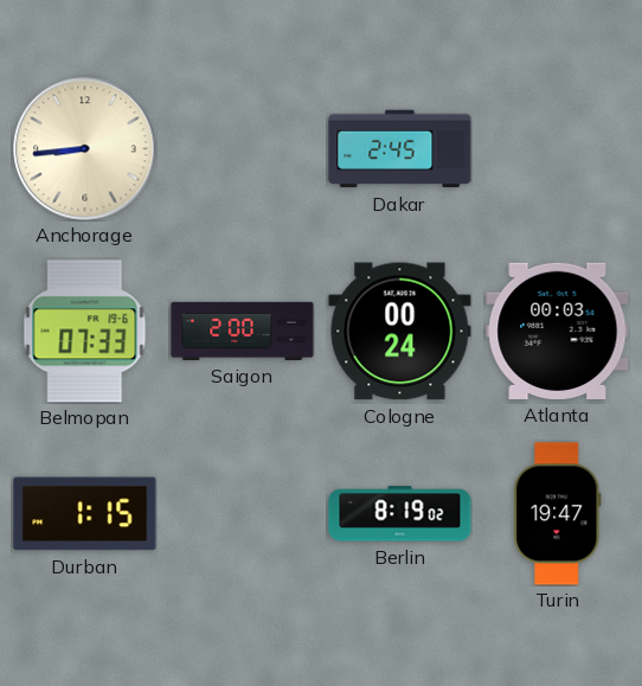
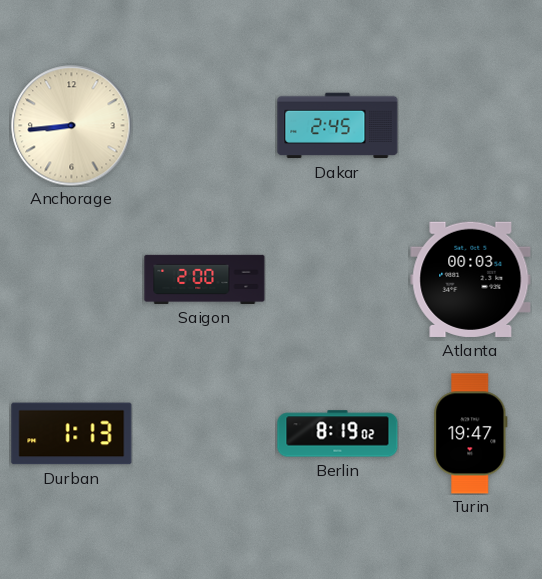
Belmopan: 07:33 -> none
Cologne: 00:24 -> none
Durban: 1:15 -> 1:13
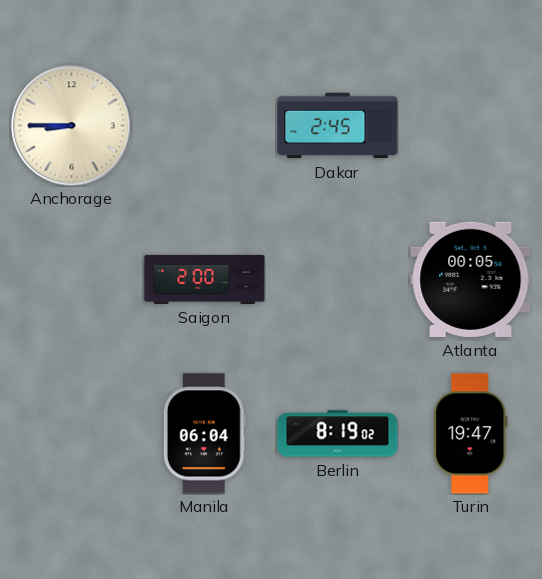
Anchorage: 8:44 -> 8:45
Atlanta: 00:03 -> 00:05
Durban: 1:13 -> none
Manila: none -> 06:04
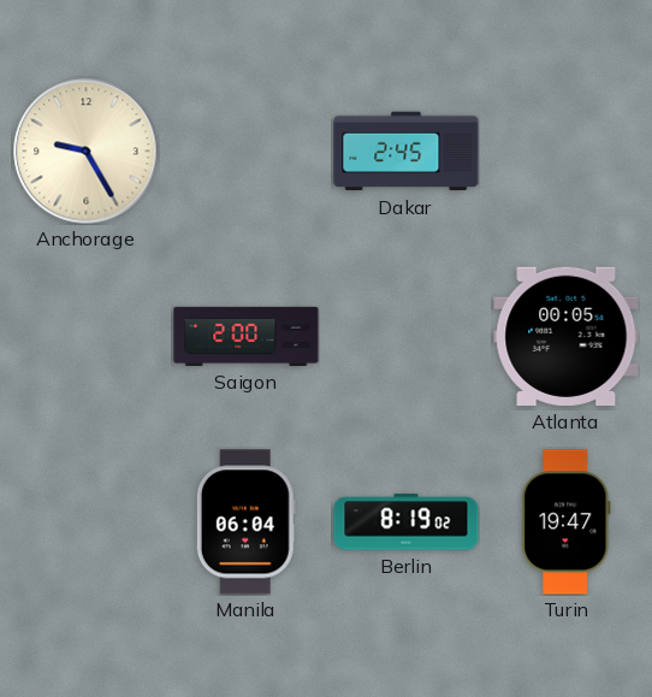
Anchorage: 8:45 -> 9:25
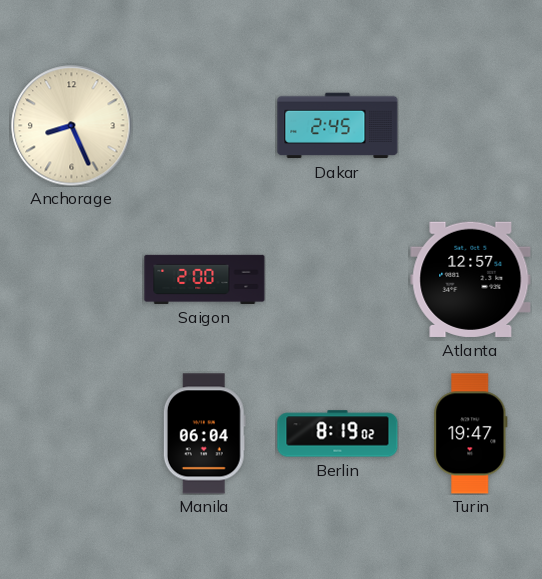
Anchorage: 9:25 -> 8:26
Atlanta: 00:05 -> 12:57
